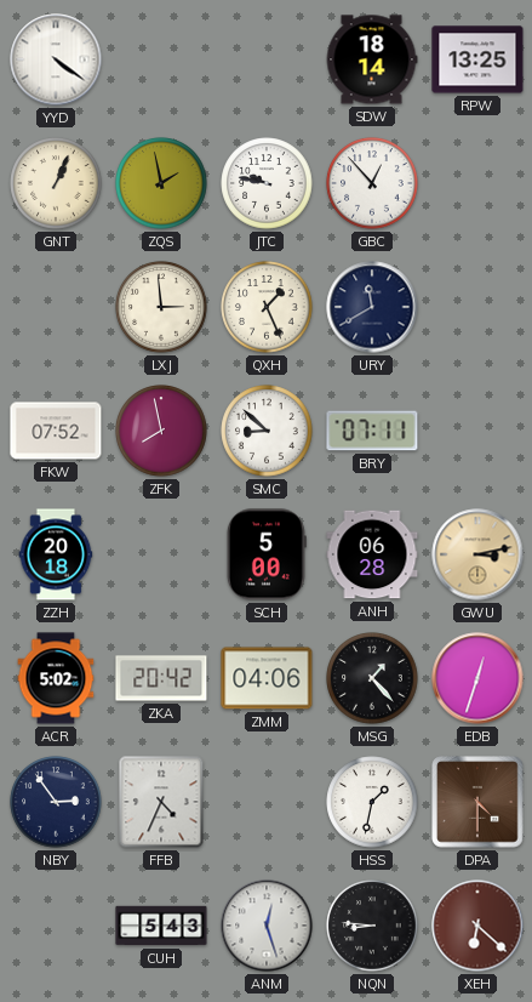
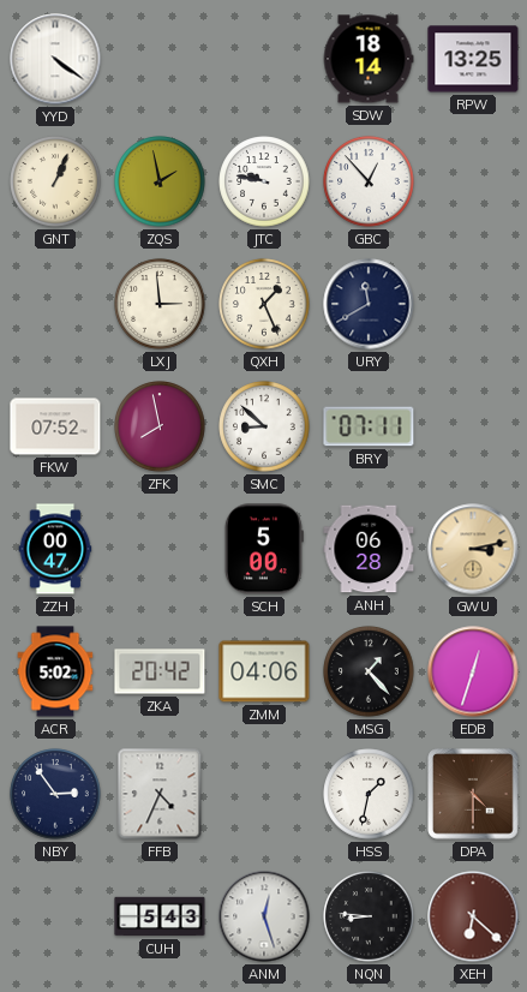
ZZH: 20:18 -> 00:47
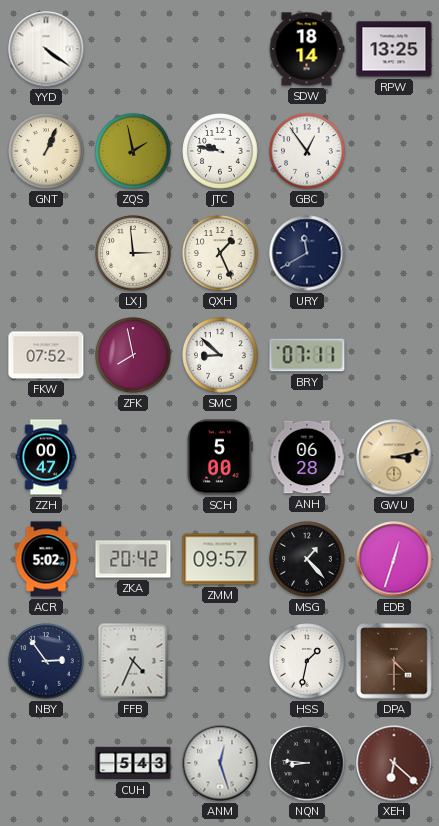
GBC: 12:53 -> 12:54
ZMM: 04:06 -> 09:57
